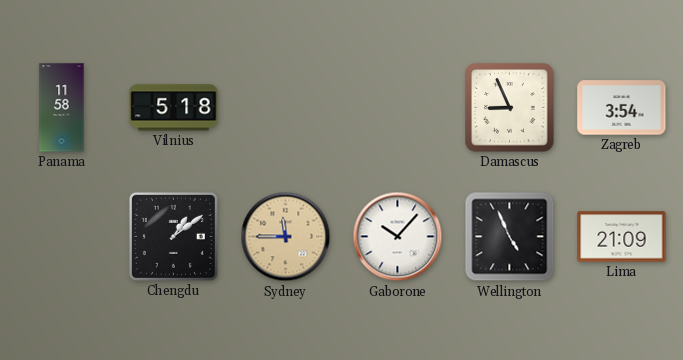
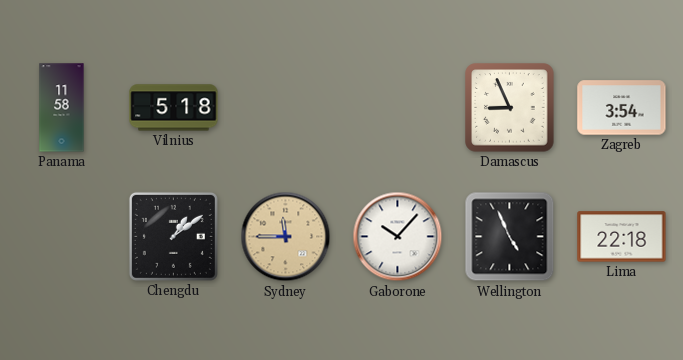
Lima: 21:09 -> 22:18
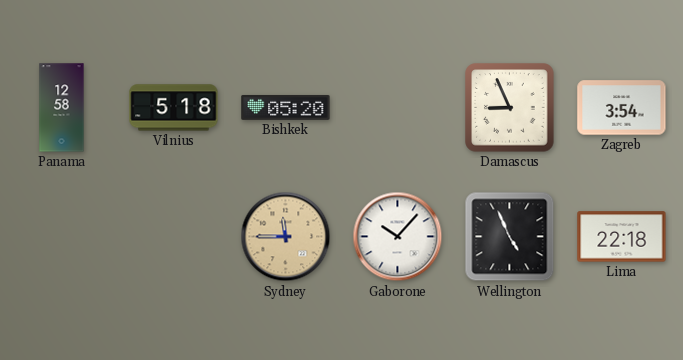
Panama: 11:58 -> 12:58
Bishkek: none -> 05:20
Chengdu: 1:09 -> none
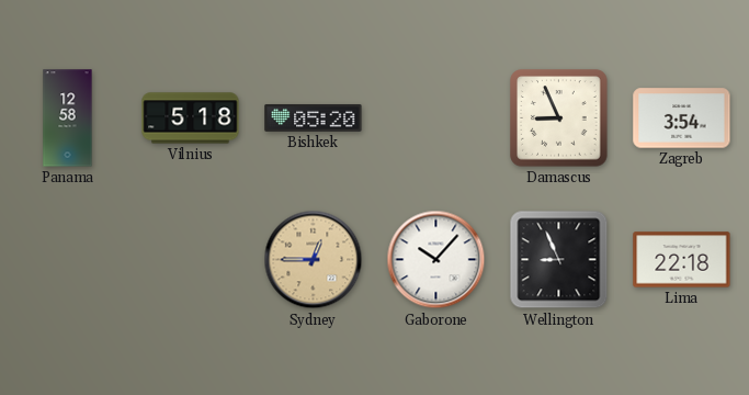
Sydney: 11:45 -> 12:45
Wellington: 4:56 -> 8:56
